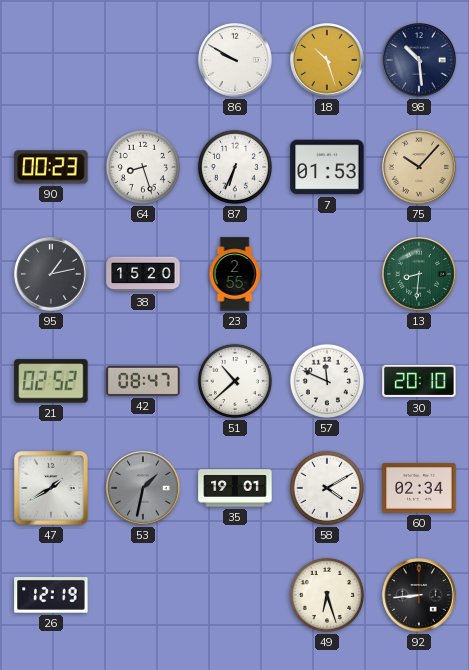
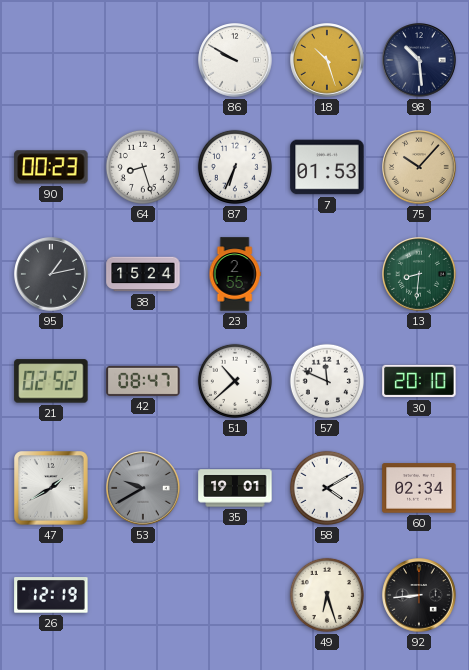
38: 15:20 -> 15:24
53: 1:32 -> 9:40
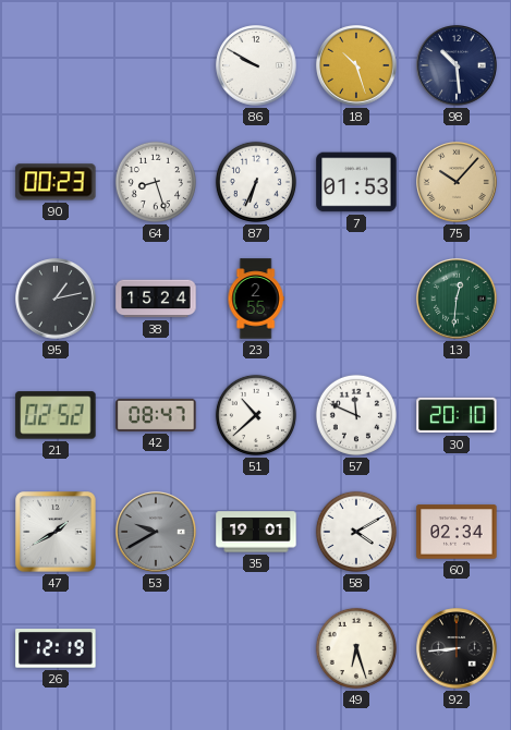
13: 8:31 -> 12:31
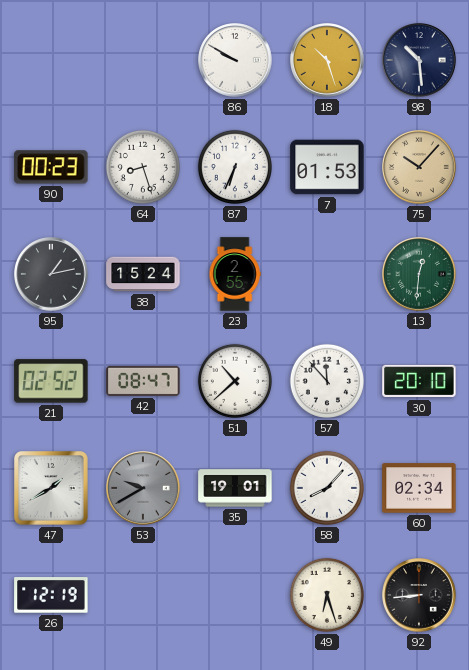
57: 11:49 -> 11:53
58: 4:10 -> 8:07
